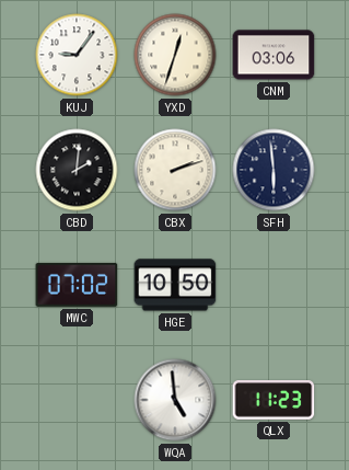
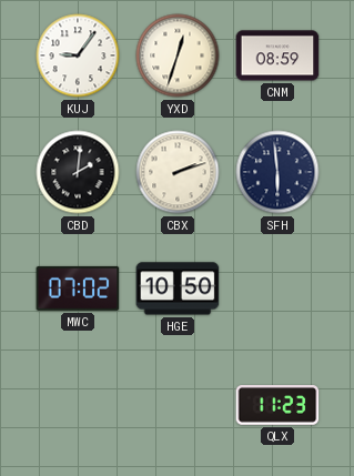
CNM: 03:06 -> 08:59
WQA: 4:59 -> none
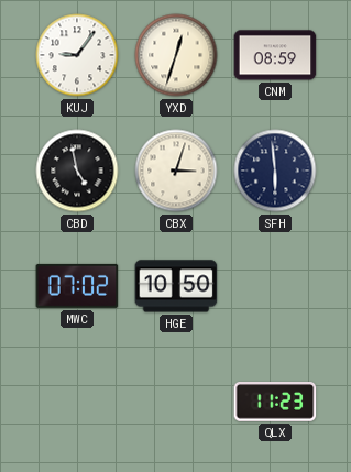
CBD: 2:01 -> 4:58
CBX: 2:12 -> 3:03
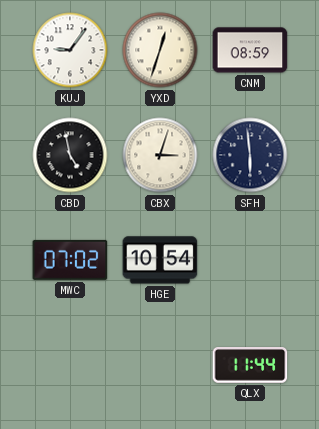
HGE: 10:50 -> 10:54
QLX: 11:23 -> 11:44
